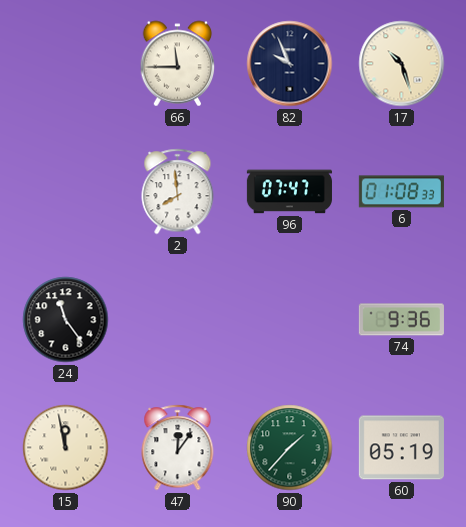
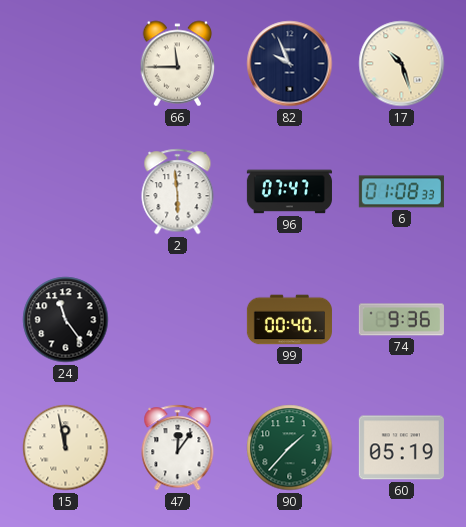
2: 7:59 -> 5:59
99: none -> 00:40
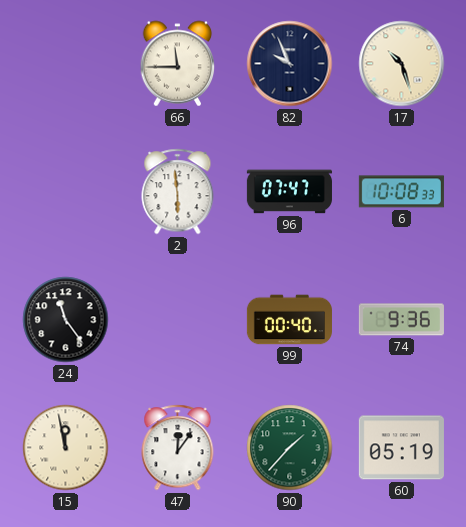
6: 01:08 -> 10:08
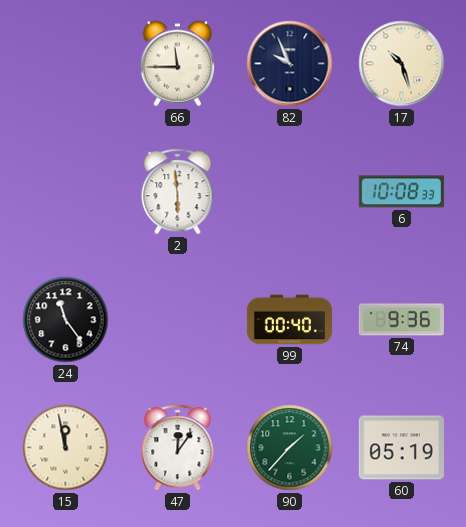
96: 07:47 -> none
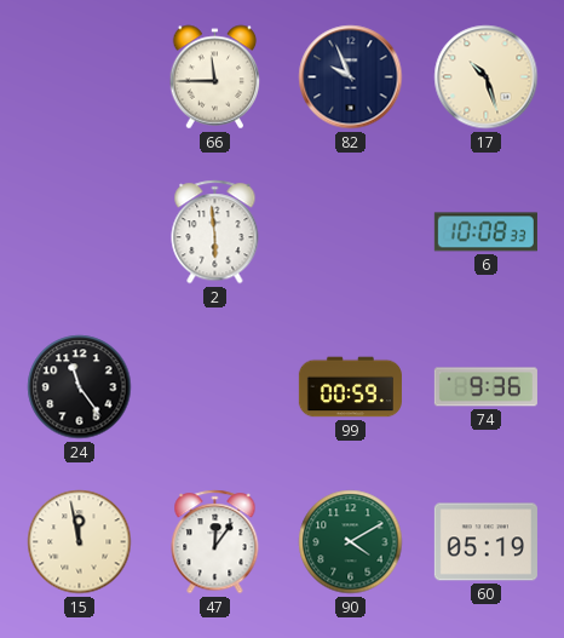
99: 00:40 -> 00:59
90: 1:37 -> 4:10
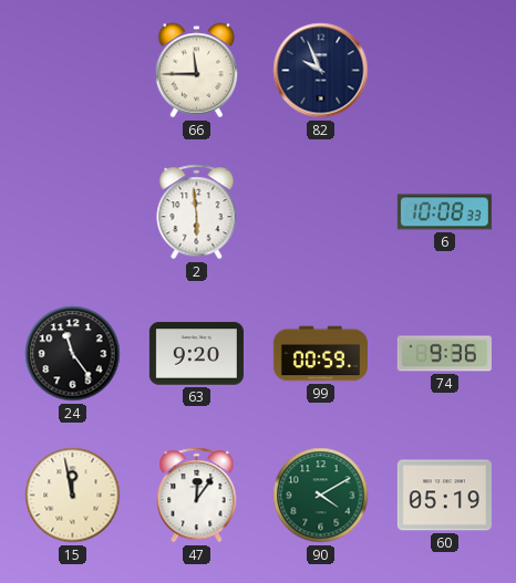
17: 10:27 -> none
63: none -> 9:20
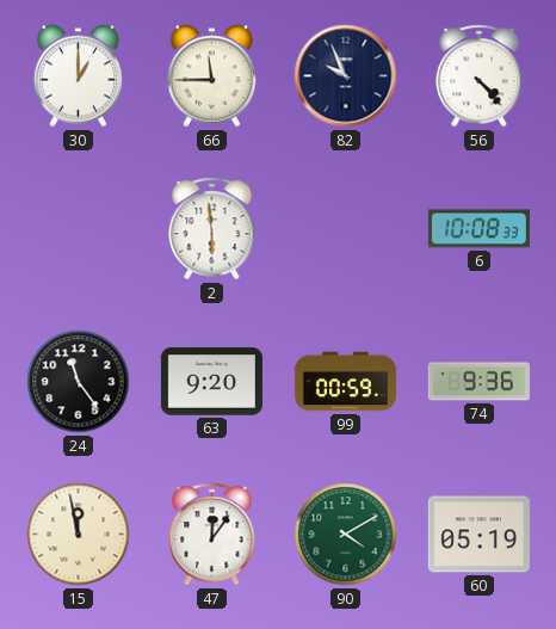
30: none -> 1:00
56: none -> 4:23
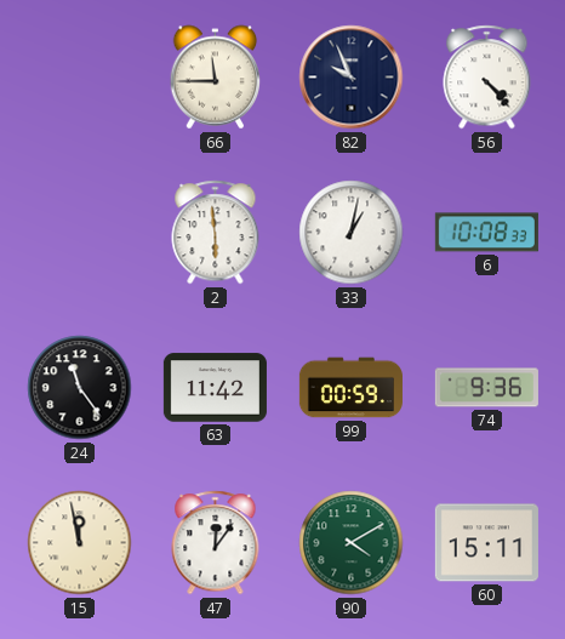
30: 1:00 -> none
33: none -> 1:02
63: 9:20 -> 11:42
60: 05:19 -> 15:11
